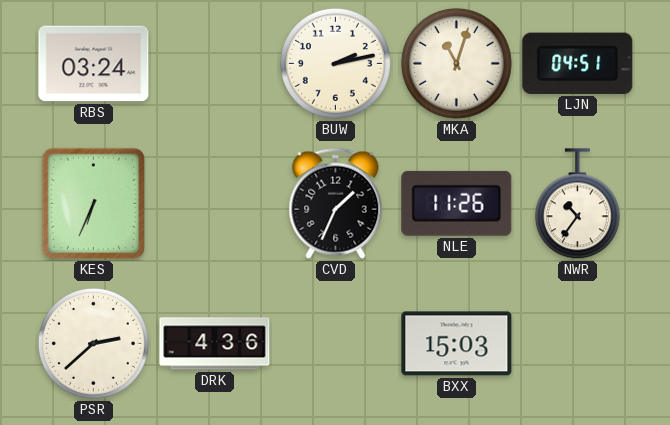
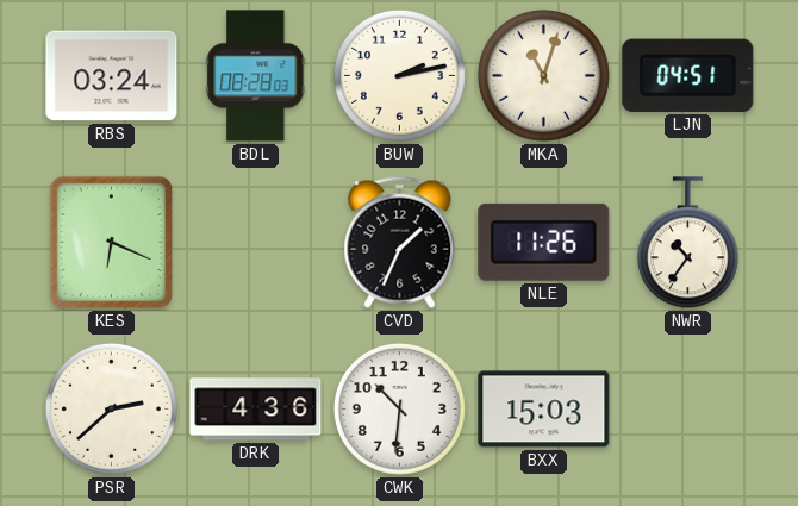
BDL: none -> 08:28
KES: 6:34 -> 6:19
CWK: none -> 10:31
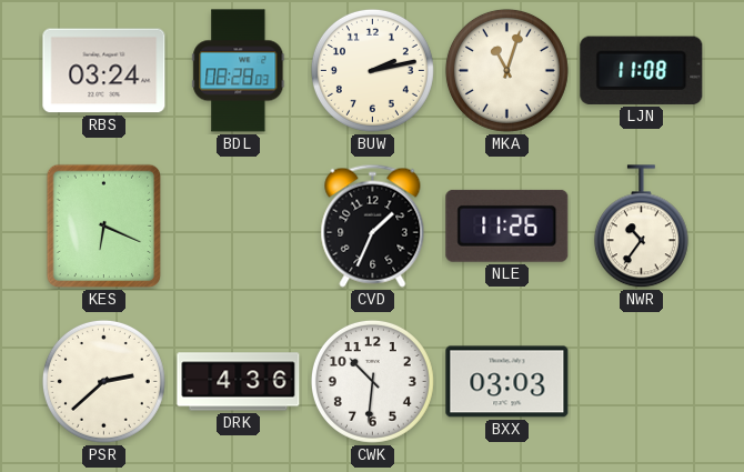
LJN: 04:51 -> 11:08
BXX: 15:03 -> 03:03
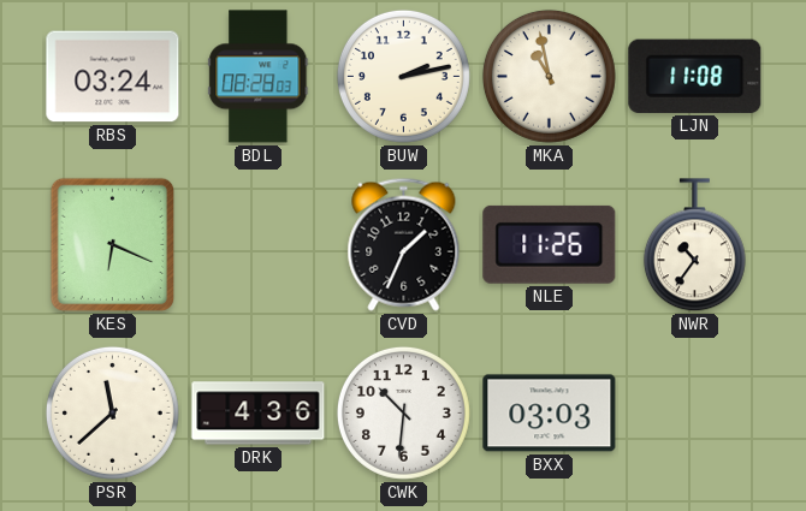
MKA: 11:03 -> 10:58
PSR: 2:38 -> 11:38
